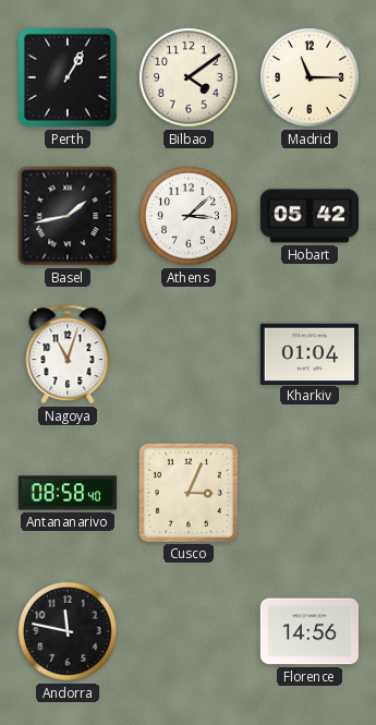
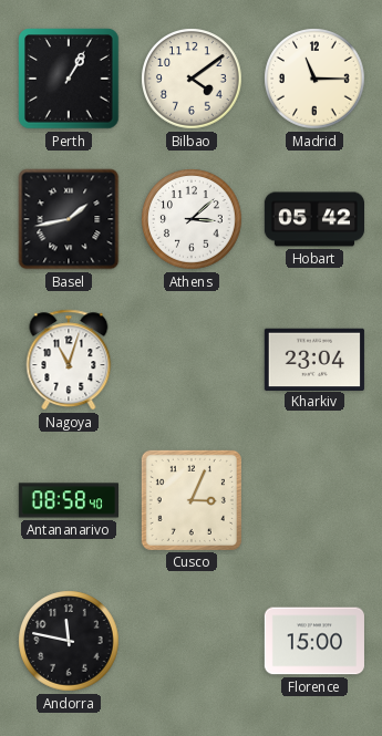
Kharkiv: 01:04 -> 23:04
Florence: 14:56 -> 15:00
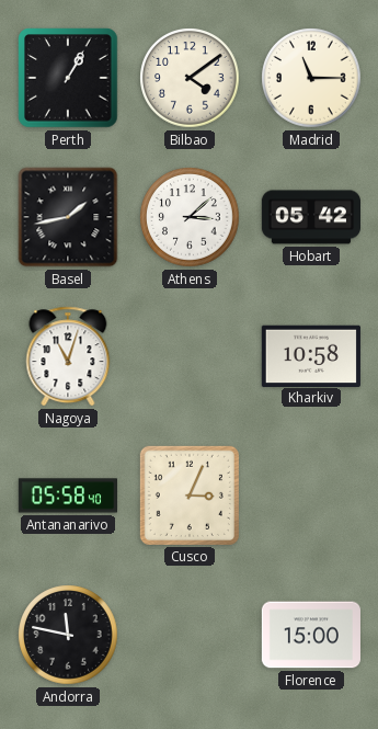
Kharkiv: 23:04 -> 10:58
Antananarivo: 08:58 -> 05:58
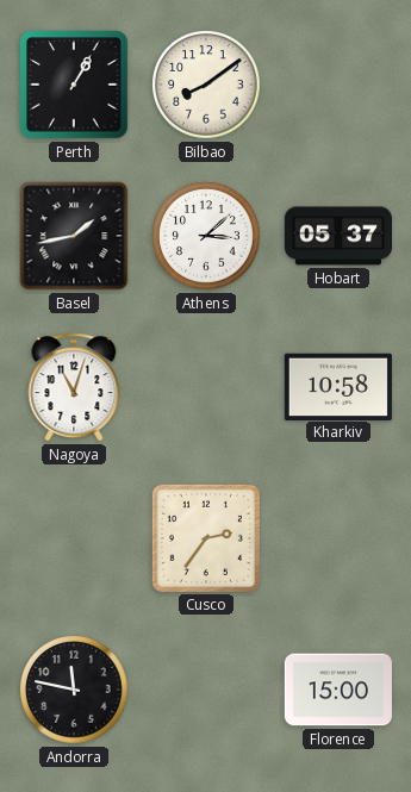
Bilbao: 4:09 -> 8:09
Madrid: 11:15 -> none
Hobart: 05:42 -> 05:37
Antananarivo: 05:58 -> none
Cusco: 3:04 -> 2:36
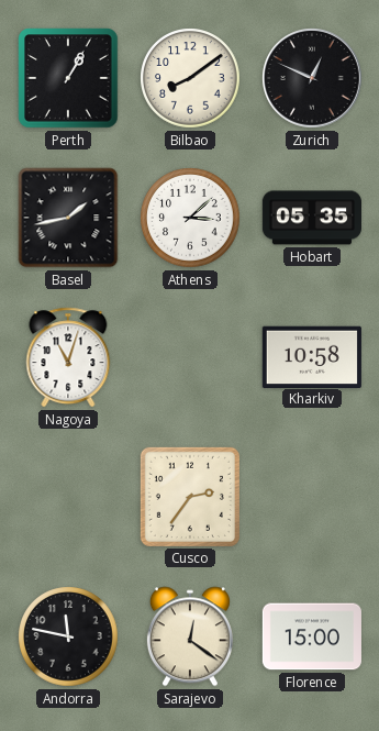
Zurich: none -> 12:49
Hobart: 05:37 -> 05:35
Sarajevo: none -> 12:21
